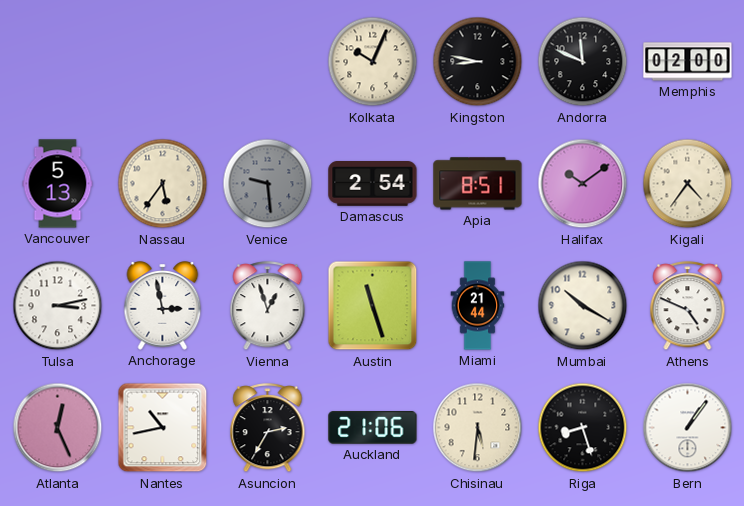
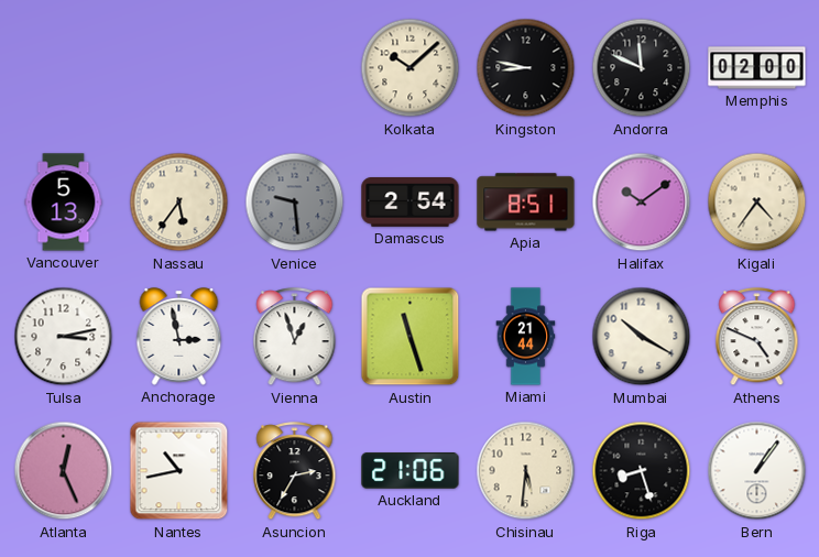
Kolkata: 10:04 -> 10:08
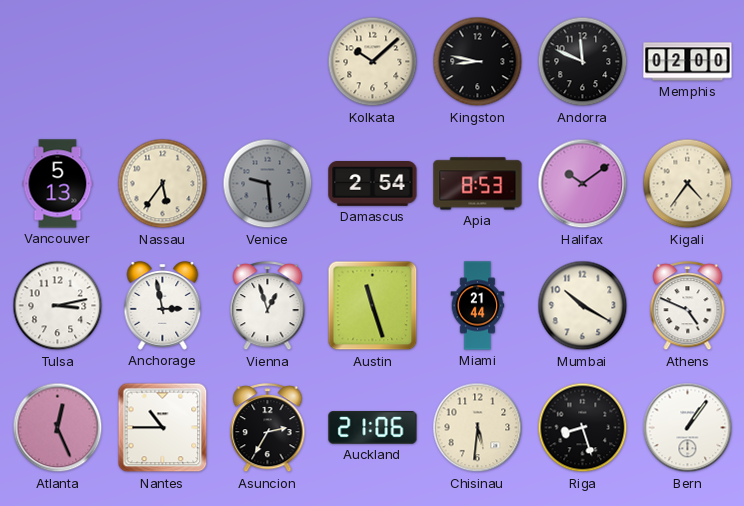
Apia: 8:51 -> 8:53
Nantes: 10:43 -> 10:45
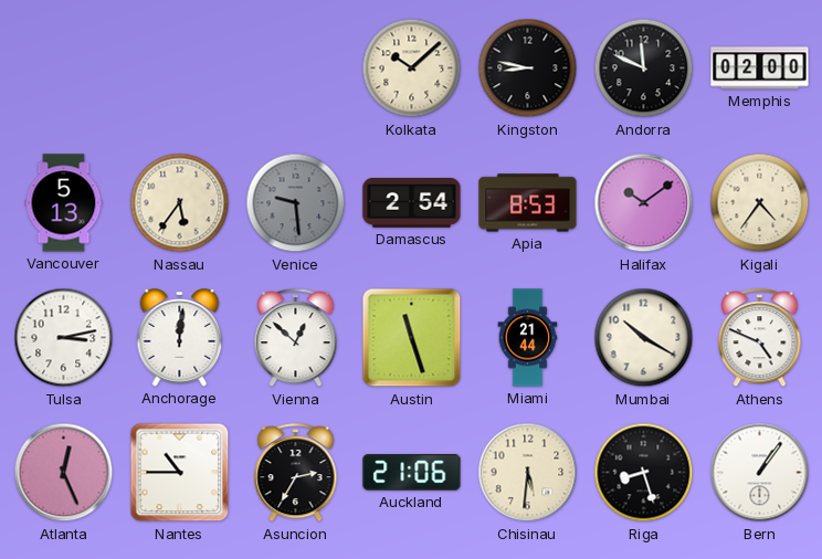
Anchorage: 2:58 -> 12:01
Vienna: 12:57 -> 12:52
